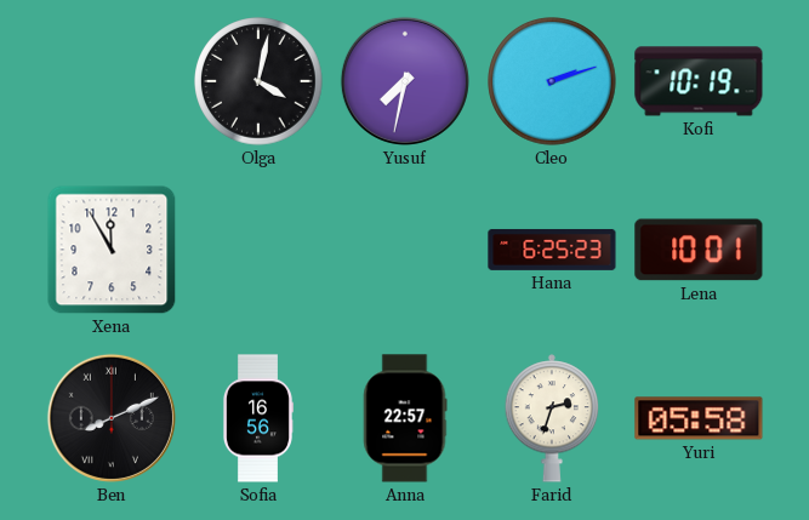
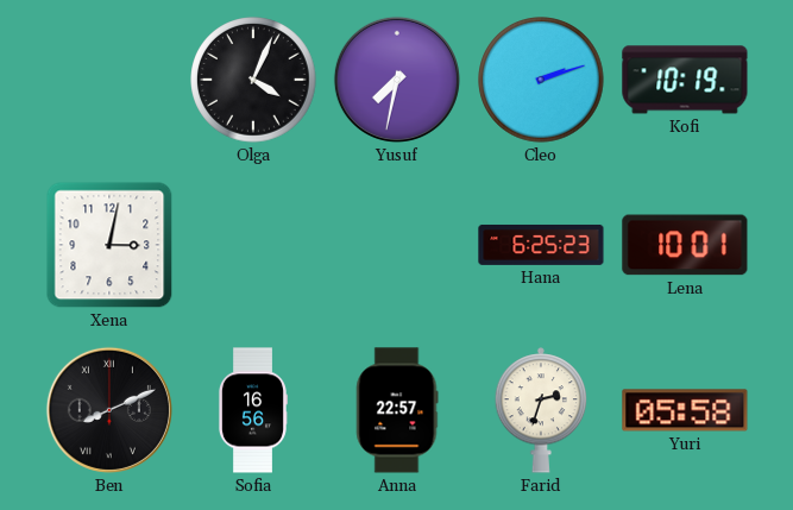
Olga: 4:02 -> 4:04
Xena: 11:55 -> 3:02
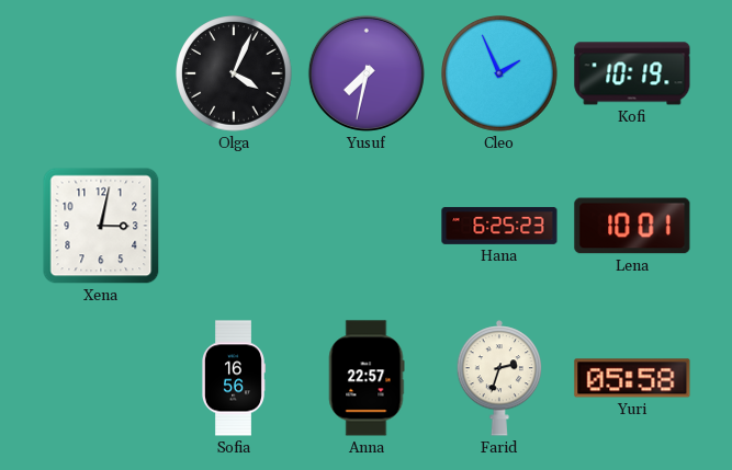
Cleo: 2:12 -> 1:56
Ben: 8:11 -> none
